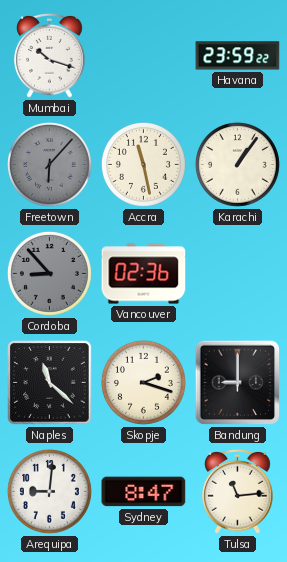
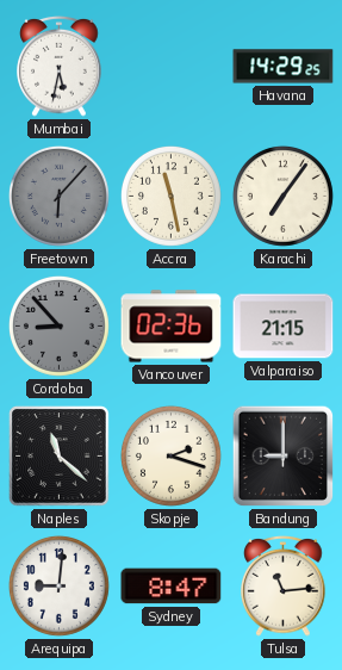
Mumbai: 10:18 -> 5:32
Havana: 23:59 -> 14:29
Karachi: 1:06 -> 7:06
Valparaiso: none -> 21:15
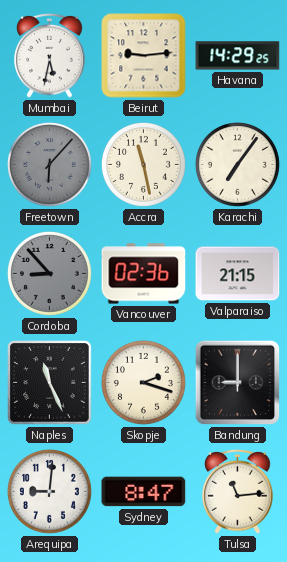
Beirut: none -> 9:14
Naples: 11:22 -> 11:26
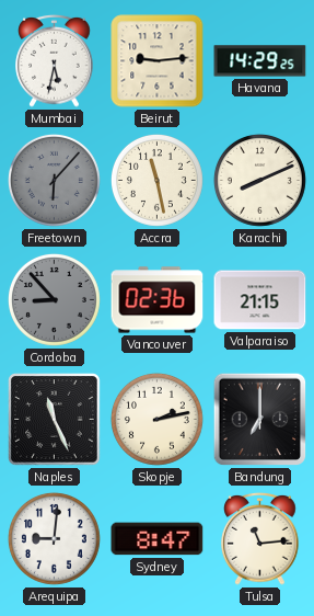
Karachi: 7:06 -> 8:11
Skopje: 2:18 -> 2:13
Bandung: 9:00 -> 7:00
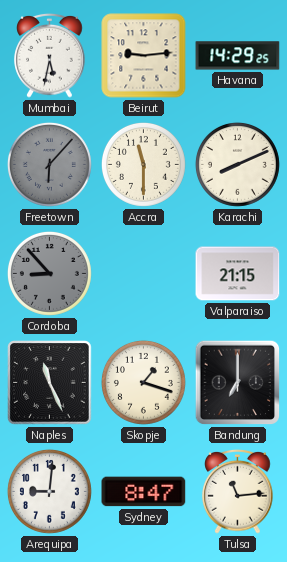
Accra: 11:28 -> 11:30
Vancouver: 02:36 -> none
Skopje: 2:13 -> 1:18
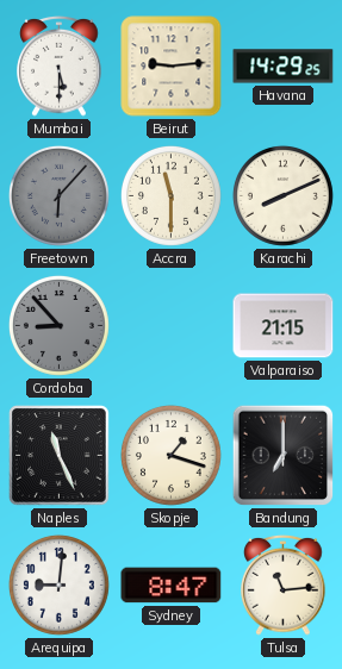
Mumbai: 5:32 -> 5:30
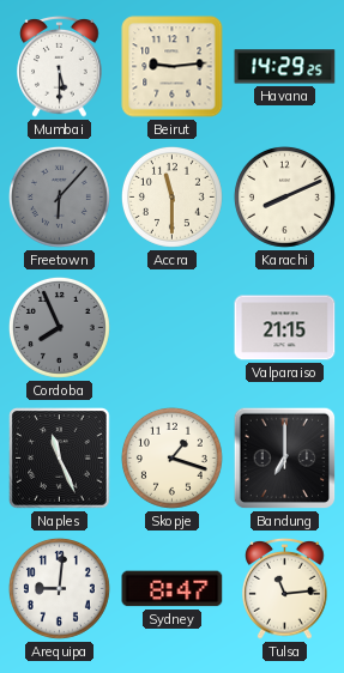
Cordoba: 8:53 -> 7:56
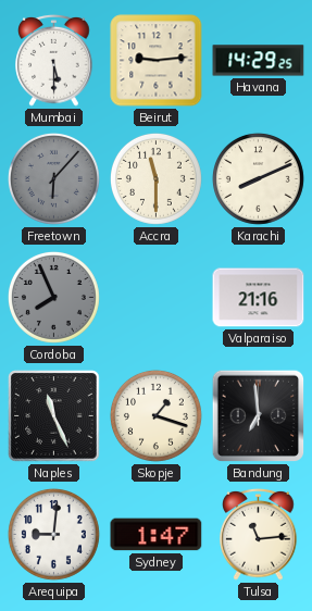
Valparaiso: 21:15 -> 21:16
Bandung: 7:00 -> 6:59
Sydney: 8:47 -> 1:47
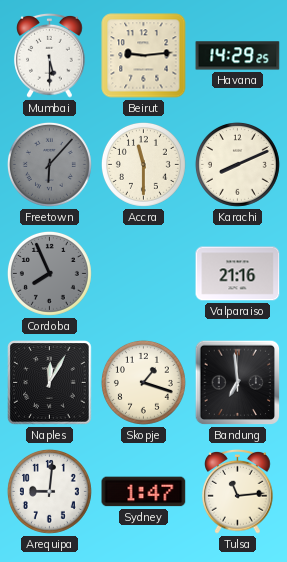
Naples: 11:26 -> 12:05
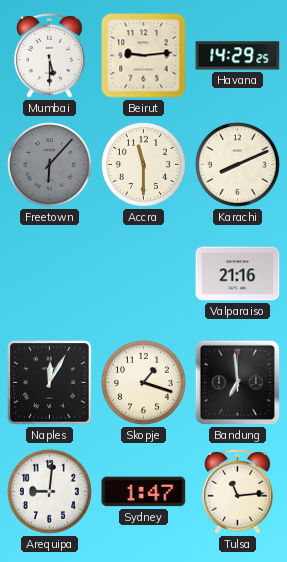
Cordoba: 7:56 -> none
